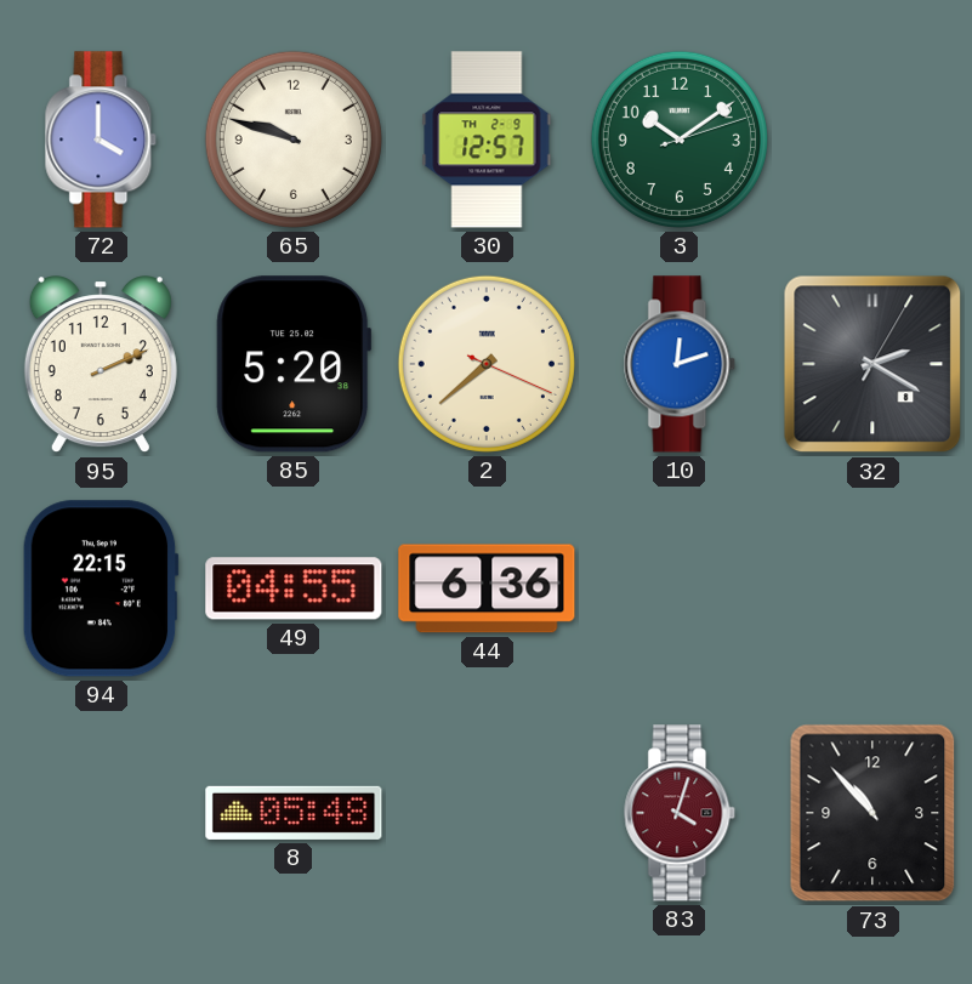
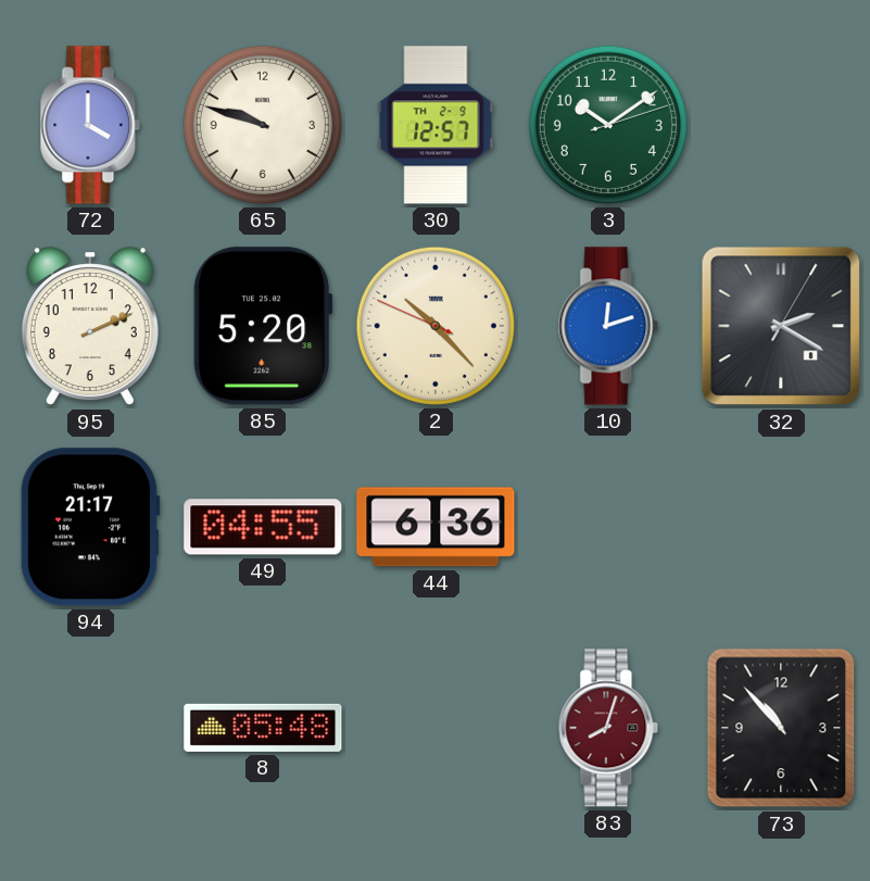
2: 7:38 -> 10:22
94: 22:15 -> 21:17
83: 4:03 -> 8:03
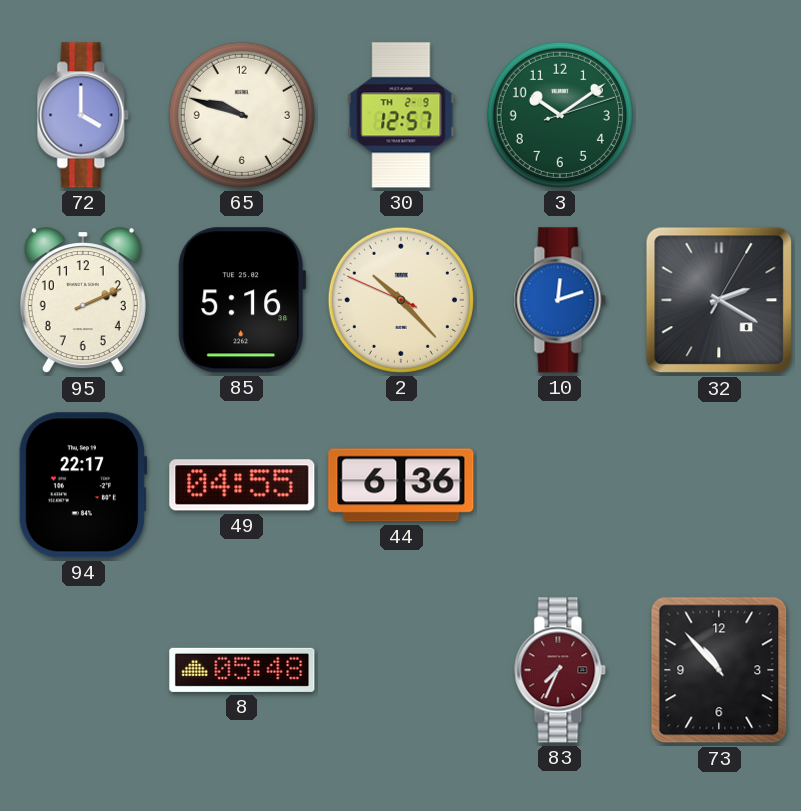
85: 5:20 -> 5:16
94: 21:17 -> 22:17
83: 8:03 -> 7:34
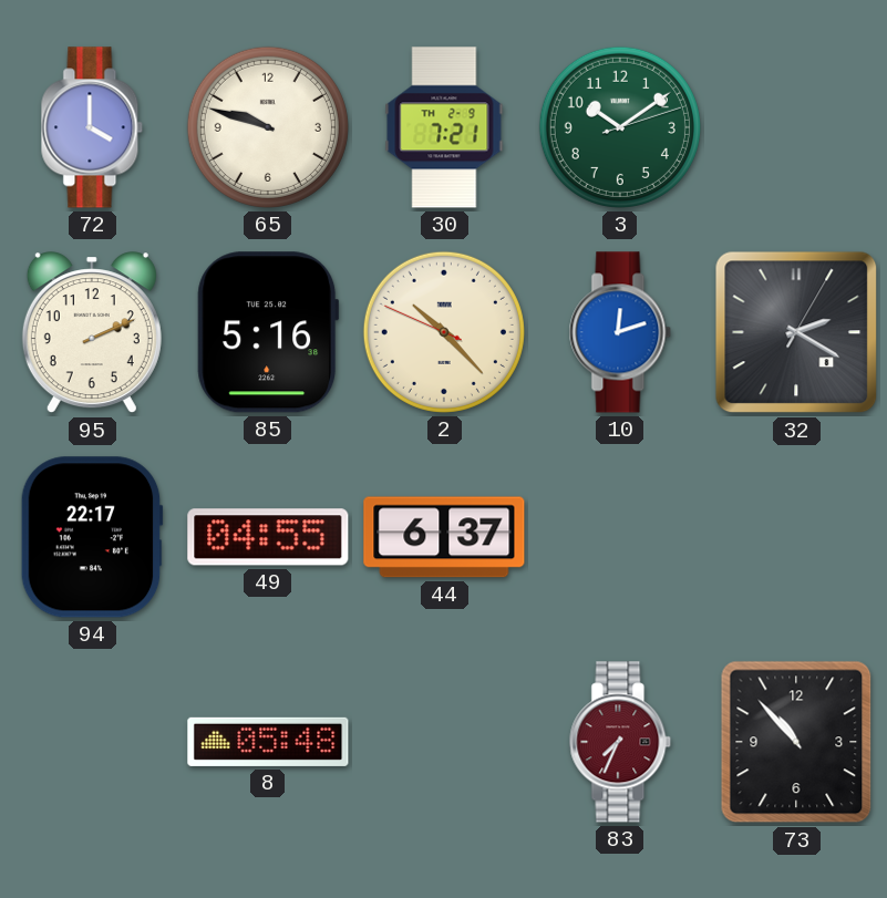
30: 12:57 -> 7:21
44: 6:36 -> 6:37
